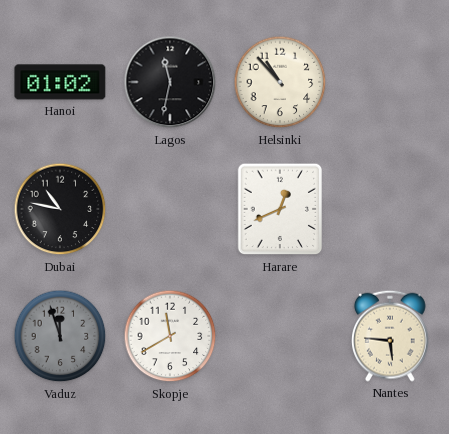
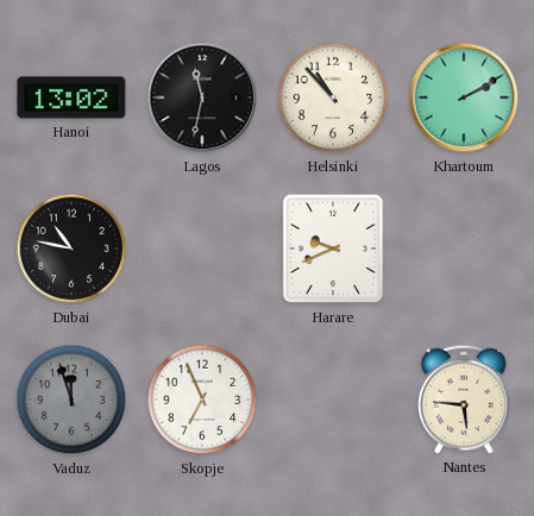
Hanoi: 01:02 -> 13:02
Khartoum: none -> 2:10
Harare: 12:41 -> 9:41
Skopje: 11:40 -> 6:56
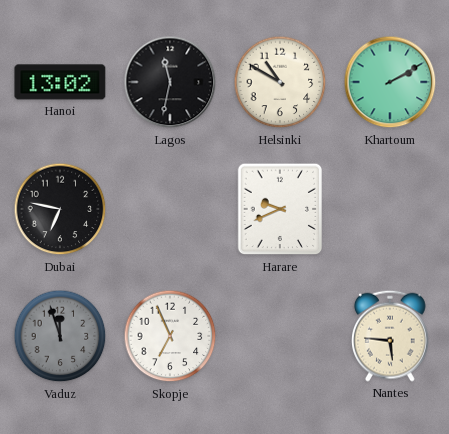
Helsinki: 10:53 -> 10:50
Dubai: 10:47 -> 6:47
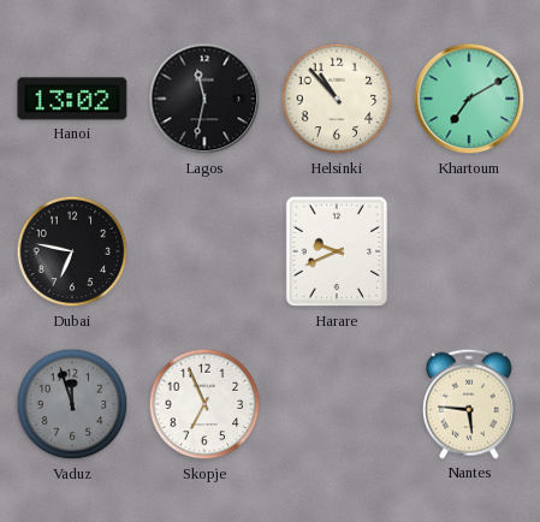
Helsinki: 10:50 -> 10:53
Khartoum: 2:10 -> 7:10
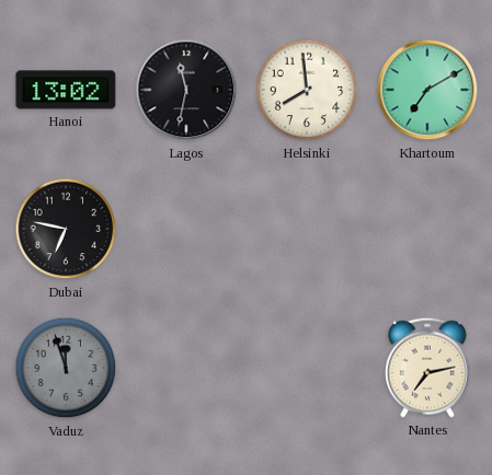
Helsinki: 10:53 -> 7:59
Harare: 9:41 -> none
Skopje: 6:56 -> none
Nantes: 5:46 -> 7:13
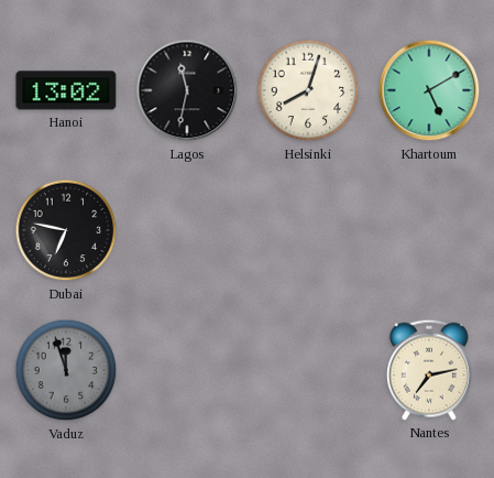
Helsinki: 7:59 -> 8:03
Khartoum: 7:10 -> 5:10
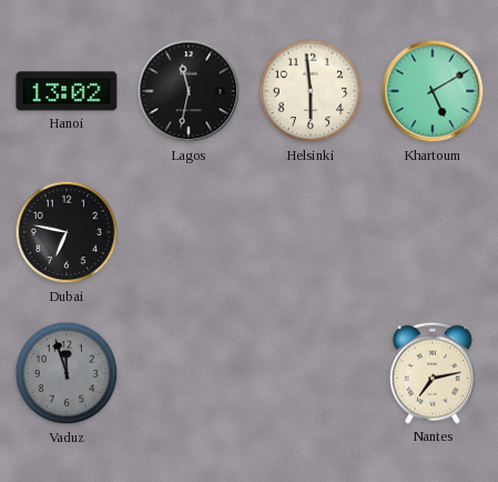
Helsinki: 8:03 -> 5:59
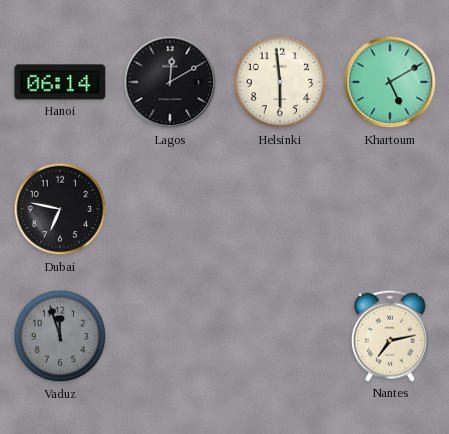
Hanoi: 13:02 -> 06:14
Lagos: 11:32 -> 12:10
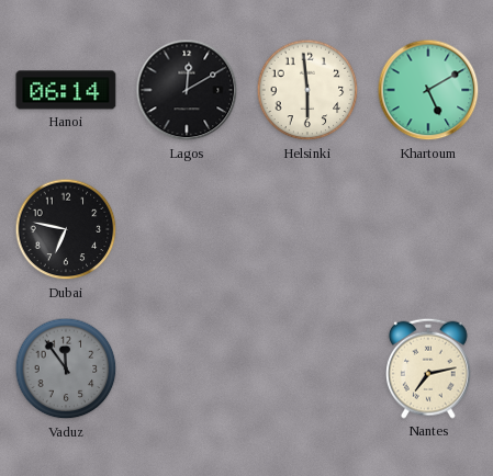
Vaduz: 11:57 -> 11:54
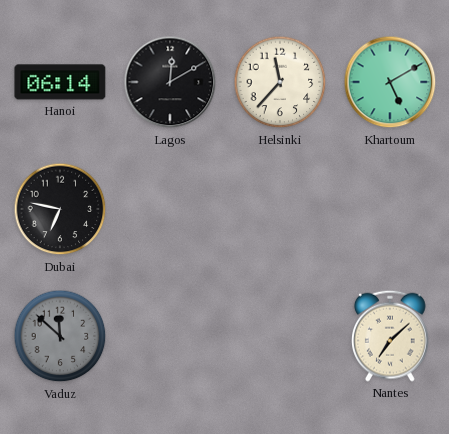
Helsinki: 5:59 -> 11:37
Vaduz: 11:54 -> 11:52
Nantes: 7:13 -> 7:08
